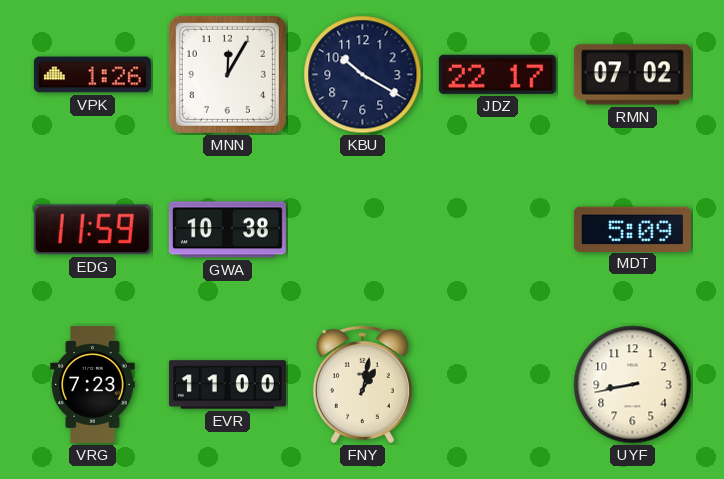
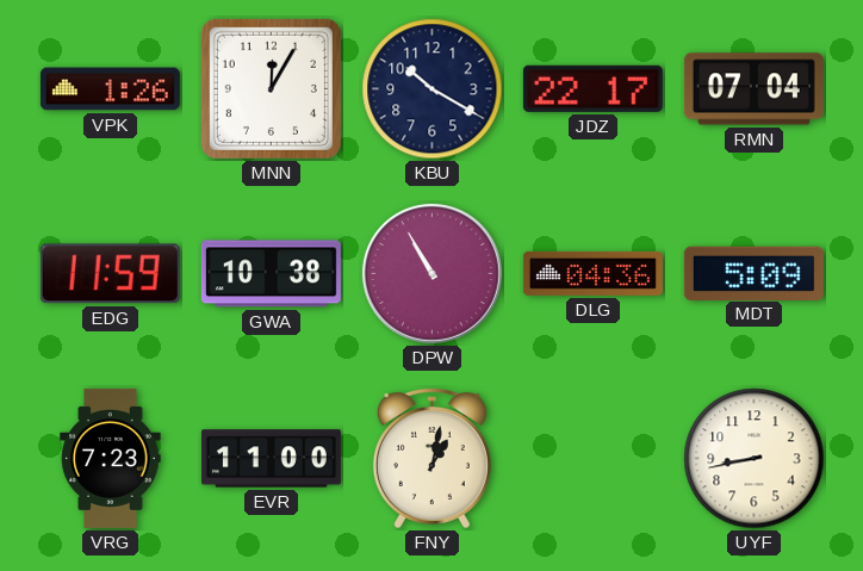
RMN: 07:02 -> 07:04
DPW: none -> 10:55
DLG: none -> 04:36
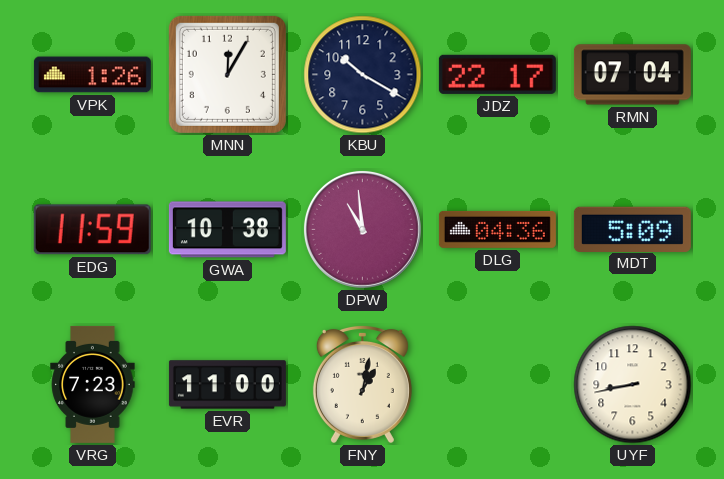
DPW: 10:55 -> 10:59
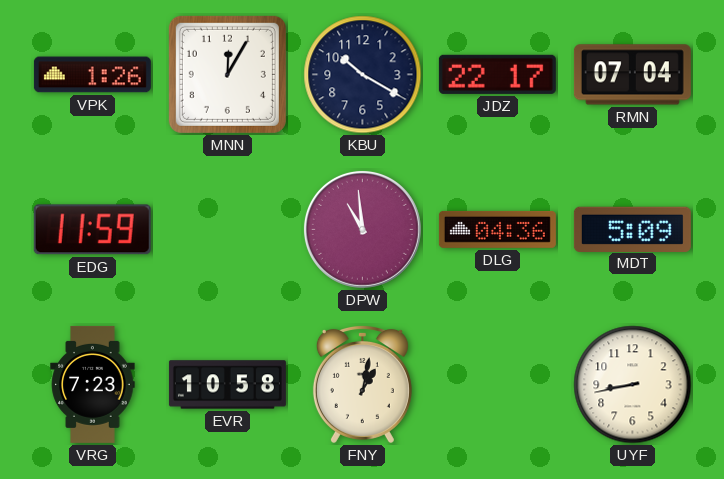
GWA: 10:38 -> none
EVR: 11:00 -> 10:58
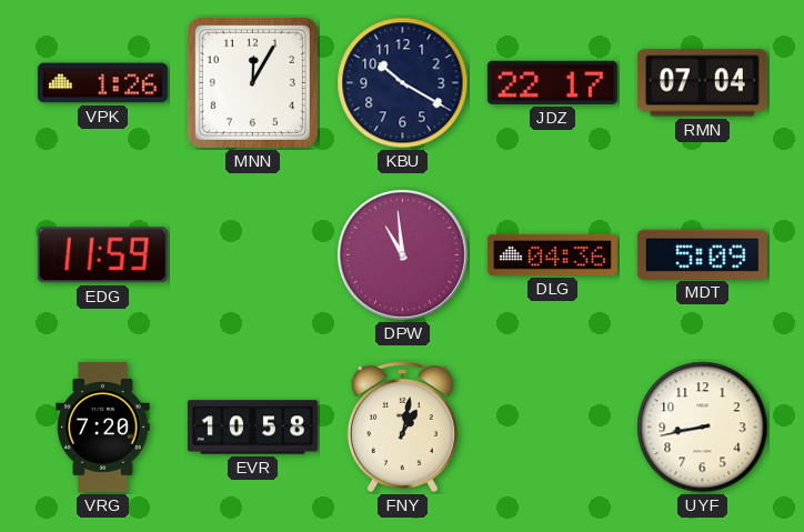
VRG: 7:23 -> 7:20
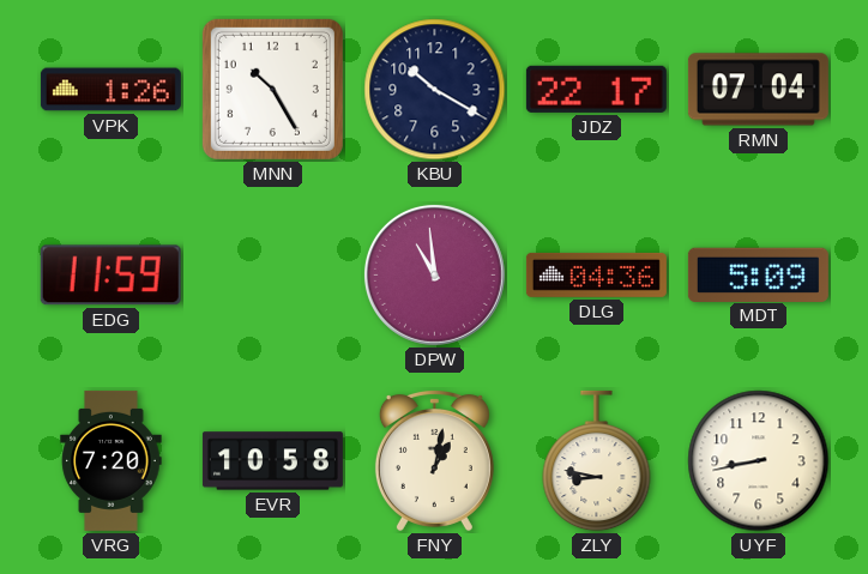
MNN: 12:05 -> 10:25
ZLY: none -> 8:47
